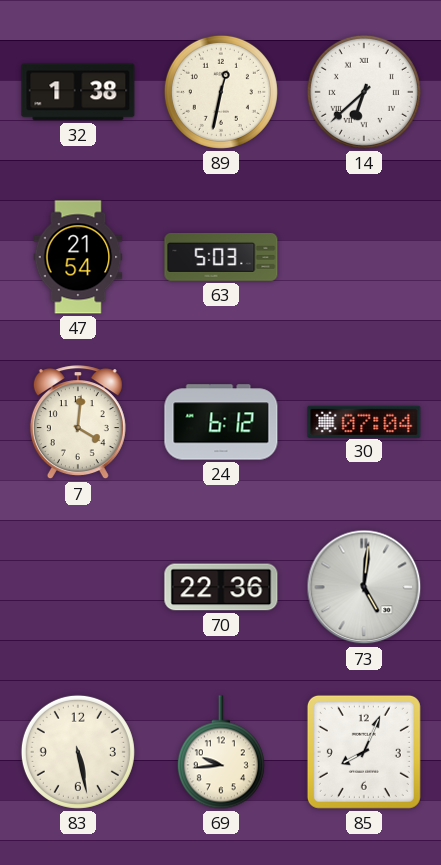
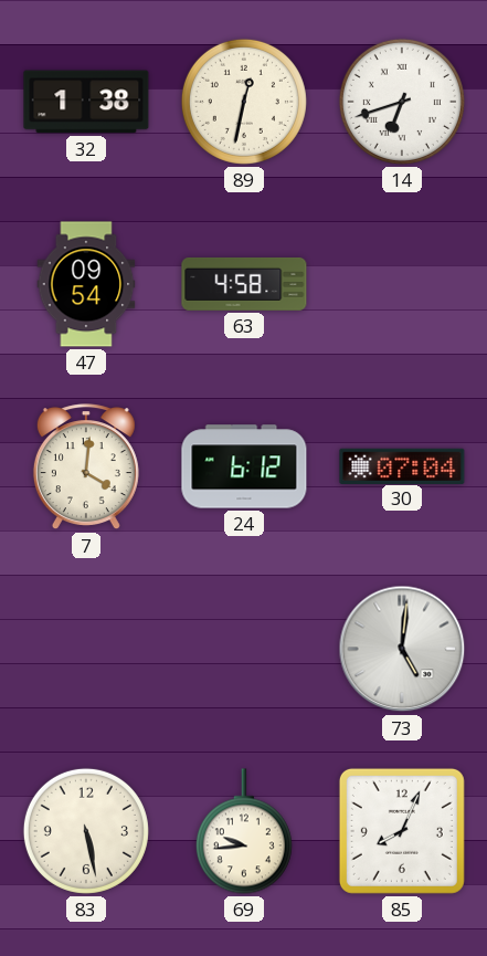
14: 6:38 -> 6:42
47: 21:54 -> 09:54
63: 5:03 -> 4:58
70: 22:36 -> none
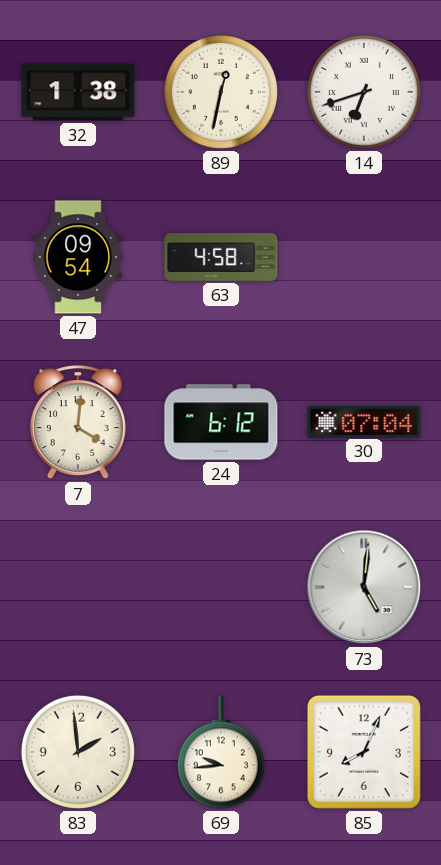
83: 5:28 -> 1:59
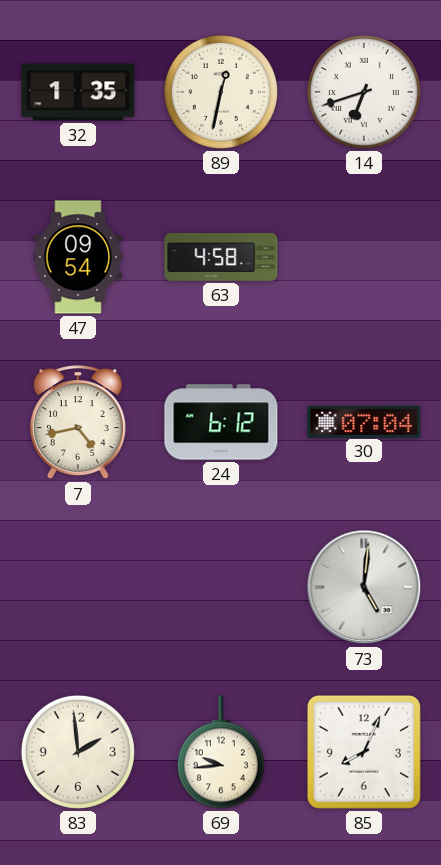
32: 1:38 -> 1:35
7: 4:01 -> 4:43
